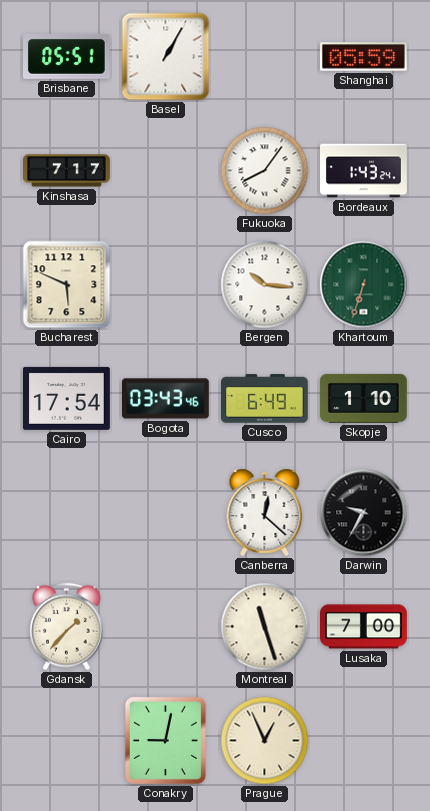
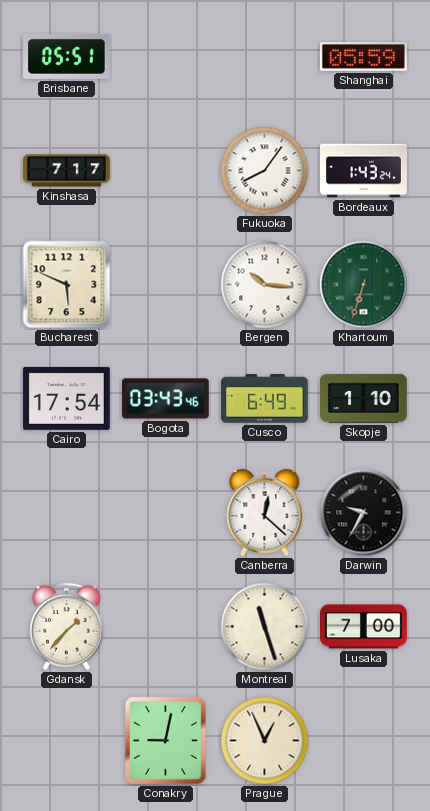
Basel: 1:05 -> none
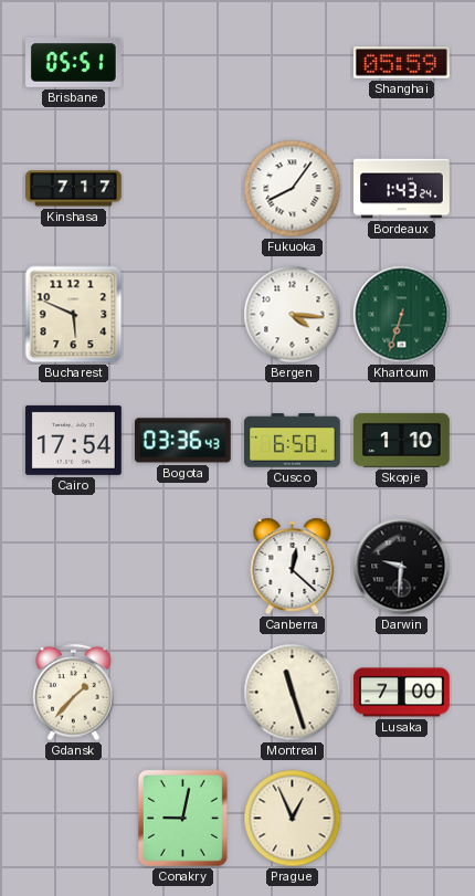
Bergen: 10:16 -> 4:16
Bogota: 03:43 -> 03:36
Cusco: 6:49 -> 6:50
Darwin: 9:35 -> 9:31
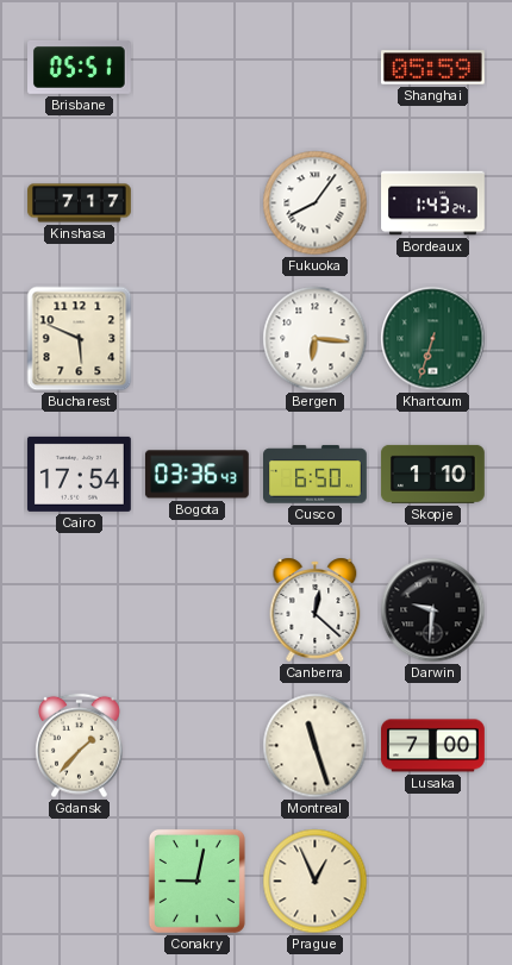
Bergen: 4:16 -> 6:16
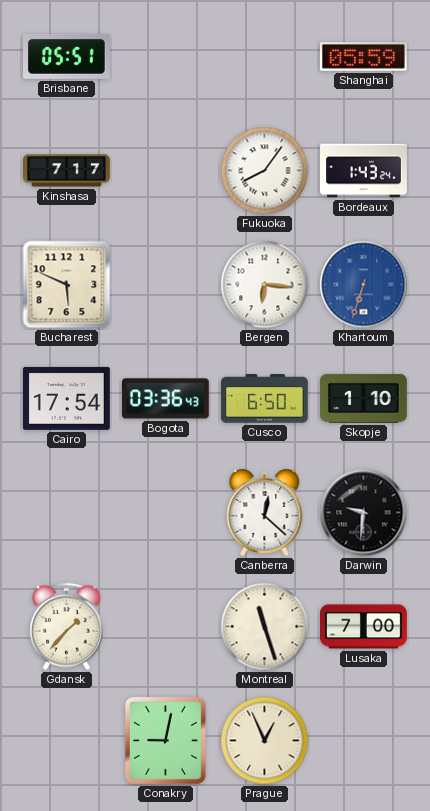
Khartoum dial: green -> blue
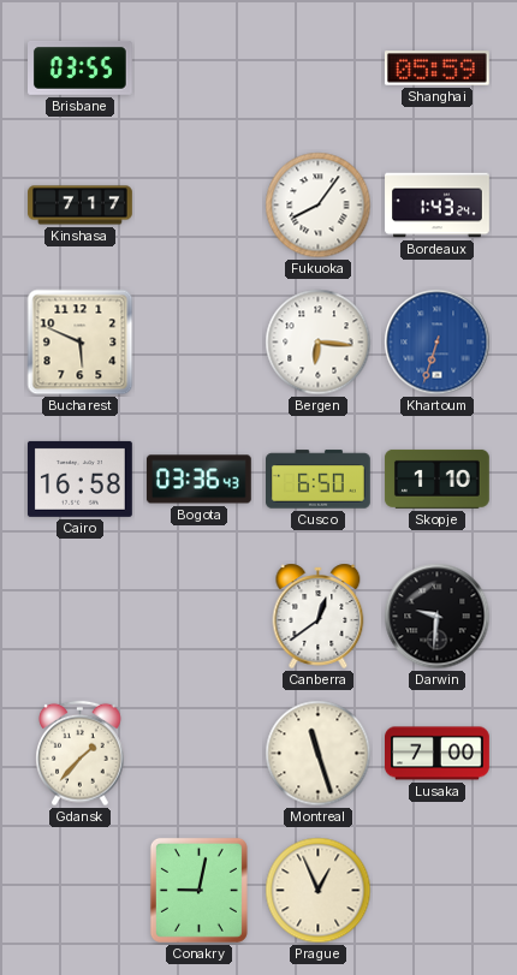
Brisbane: 05:51 -> 03:55
Cairo: 17:54 -> 16:58
Canberra: 12:22 -> 12:39
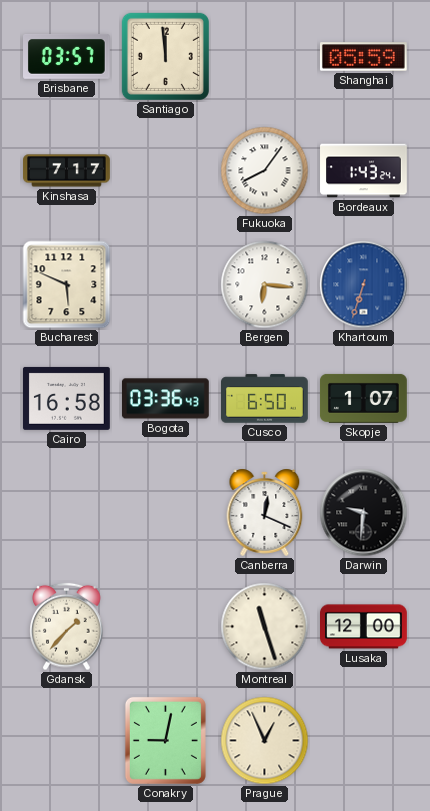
Brisbane: 03:55 -> 03:57
Santiago: none -> 11:59
Skopje: 1:10 -> 1:07
Canberra: 12:39 -> 12:19
Lusaka: 7:00 -> 12:00
